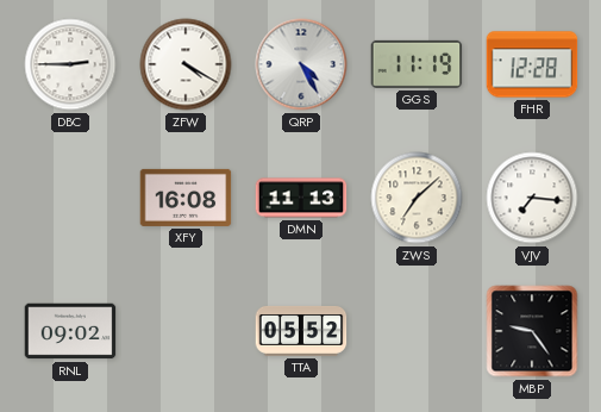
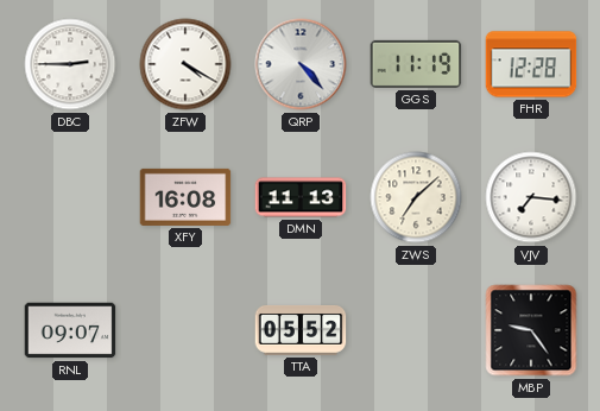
QRP: 4:25 -> 4:23
RNL: 09:02 -> 09:07
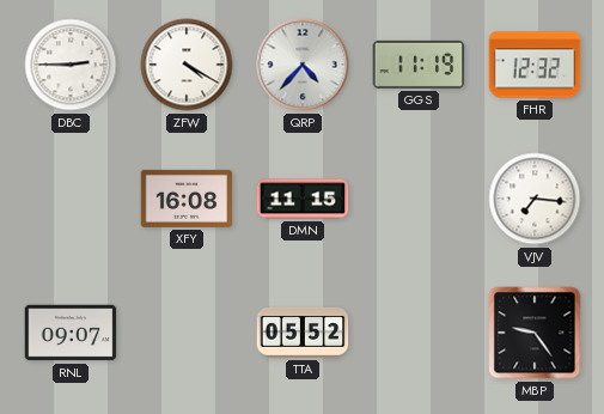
QRP: 4:23 -> 4:37
FHR: 12:28 -> 12:32
DMN: 11:13 -> 11:15
ZWS: 7:08 -> none
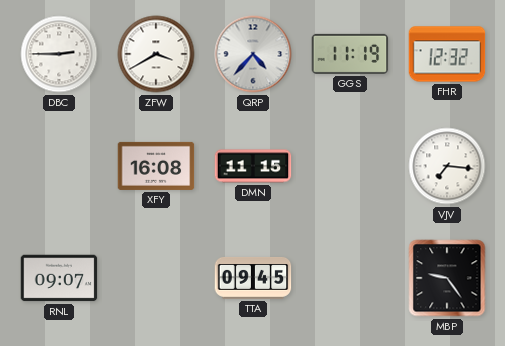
ZFW: 4:20 -> 3:40
TTA: 05:52 -> 09:45
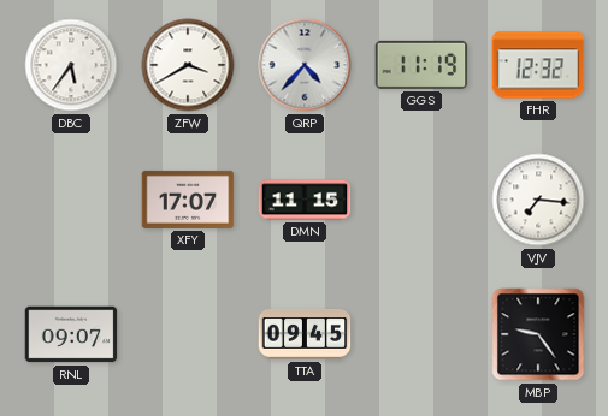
DBC: 2:45 -> 5:36
XFY: 16:08 -> 17:07
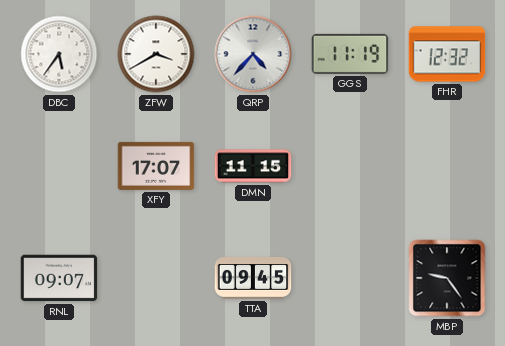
VJV: 7:16 -> none
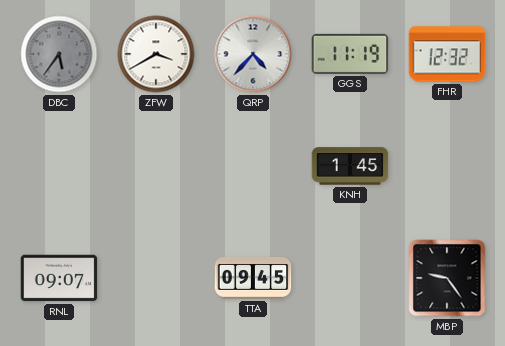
DBC dial: white -> grey
XFY: 17:07 -> none
DMN: 11:15 -> none
KNH: none -> 1:45
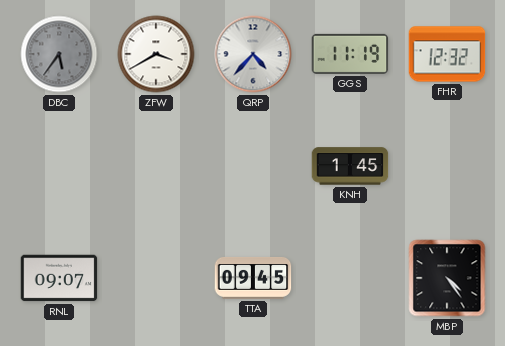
MBP: 9:24 -> 4:24
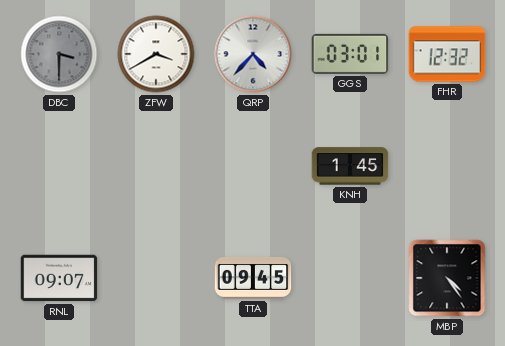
DBC: 5:36 -> 3:30
GGS: 11:19 -> 03:01
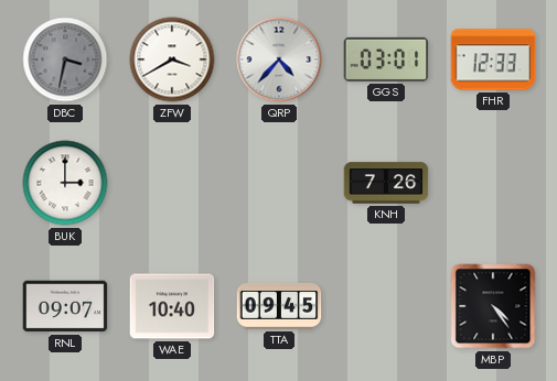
DBC: 3:30 -> 3:32
FHR: 12:32 -> 12:33
BUK: none -> 3:00
KNH: 1:45 -> 7:26
WAE: none -> 10:40
